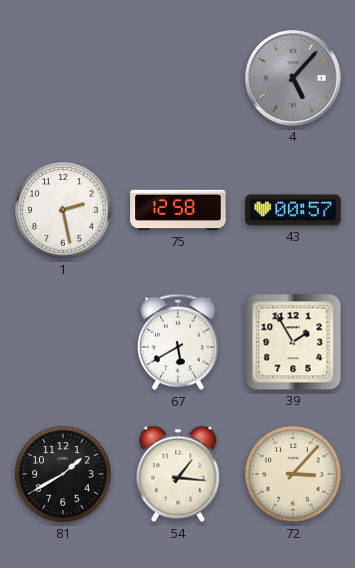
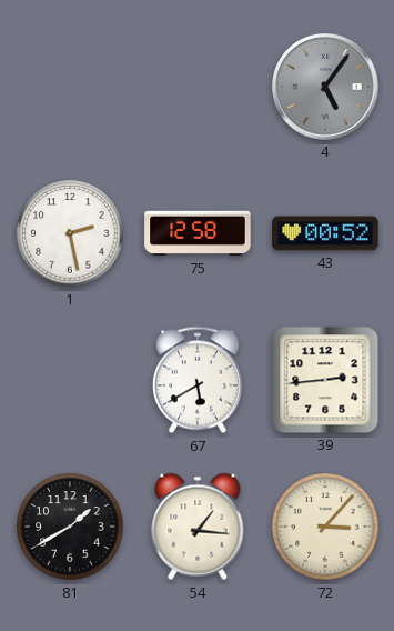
4: 5:07 -> 5:06
43: 00:57 -> 00:52
39: 1:55 -> 2:44
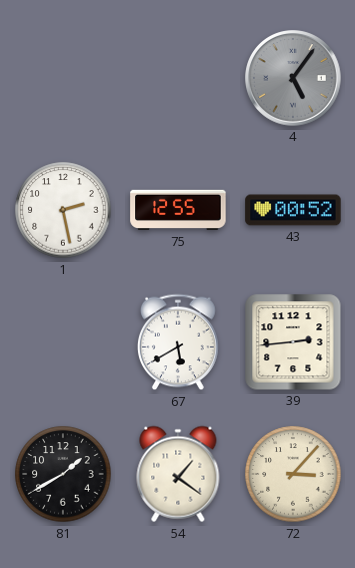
75: 12:58 -> 12:55
54: 1:16 -> 1:21
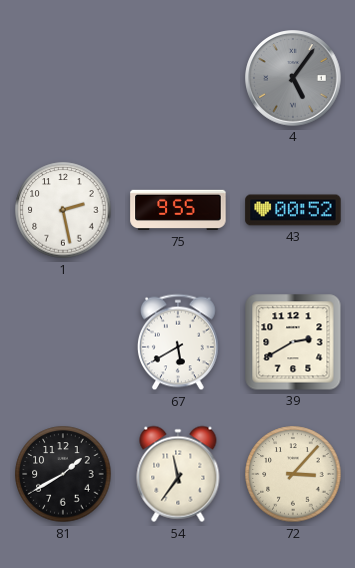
75: 12:55 -> 9:55
39: 2:44 -> 2:40
54: 1:21 -> 11:36
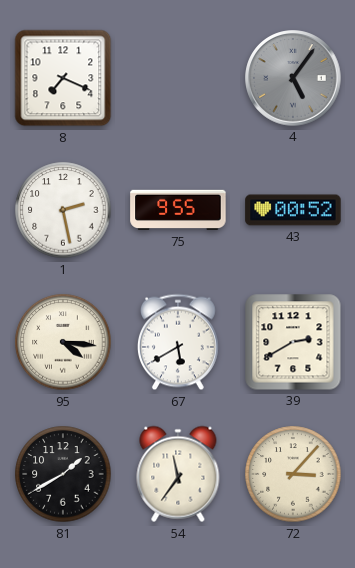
8: none -> 7:19
95: none -> 4:16
